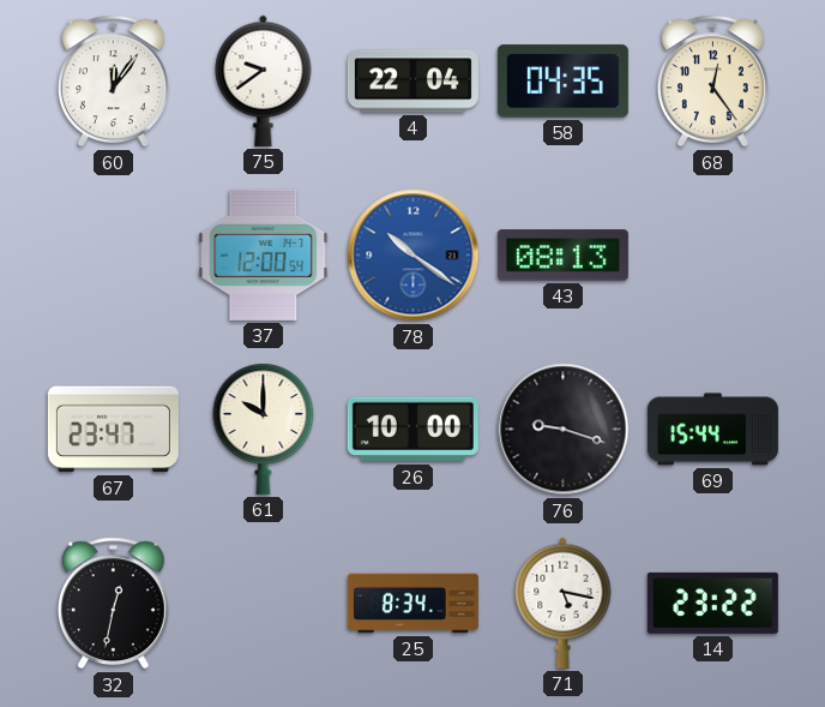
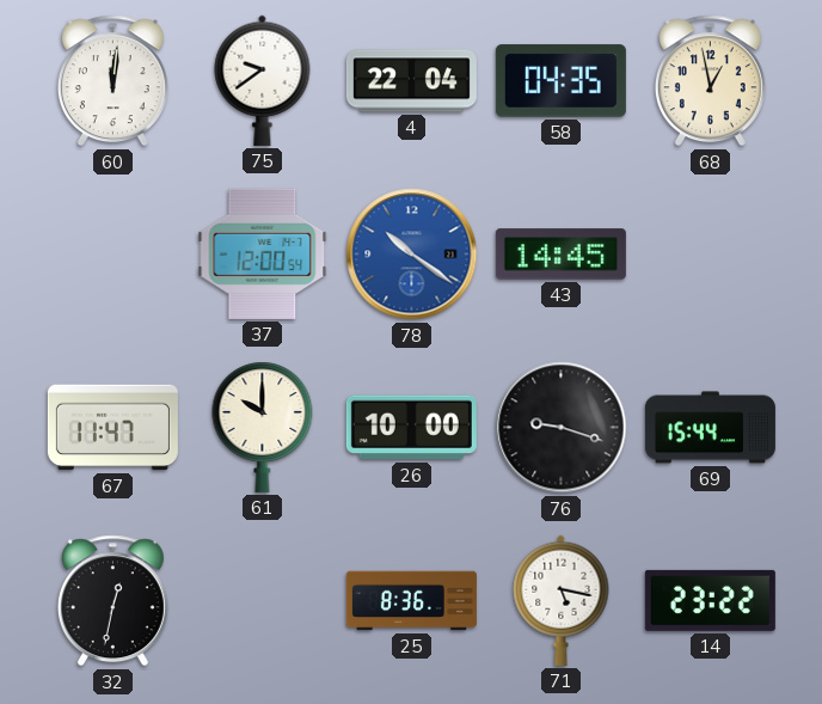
60: 12:06 -> 12:01
68: 12:24 -> 12:58
43: 08:13 -> 14:45
67: 23:47 -> 11:47
25: 8:34 -> 8:36
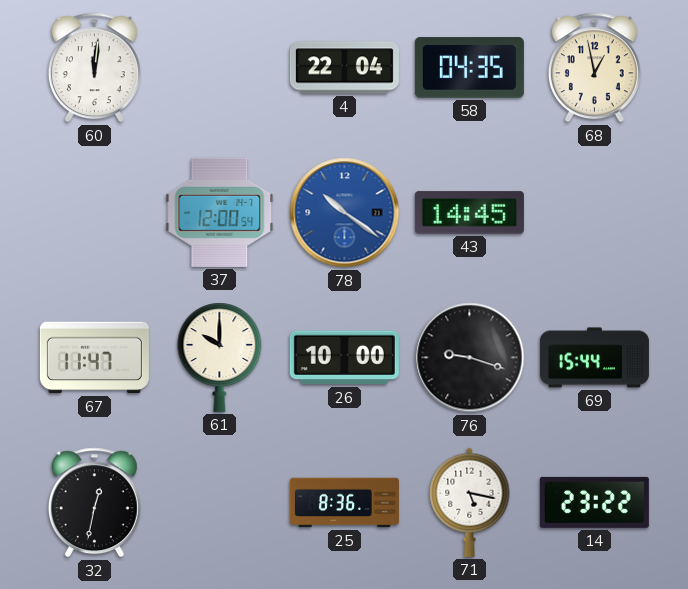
75: 9:39 -> none
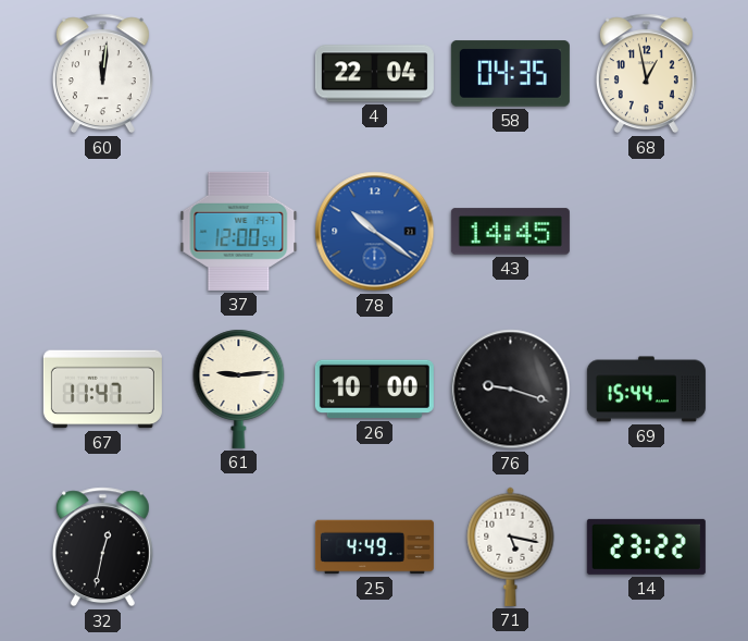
61: 10:00 -> 9:14
25: 8:36 -> 4:49
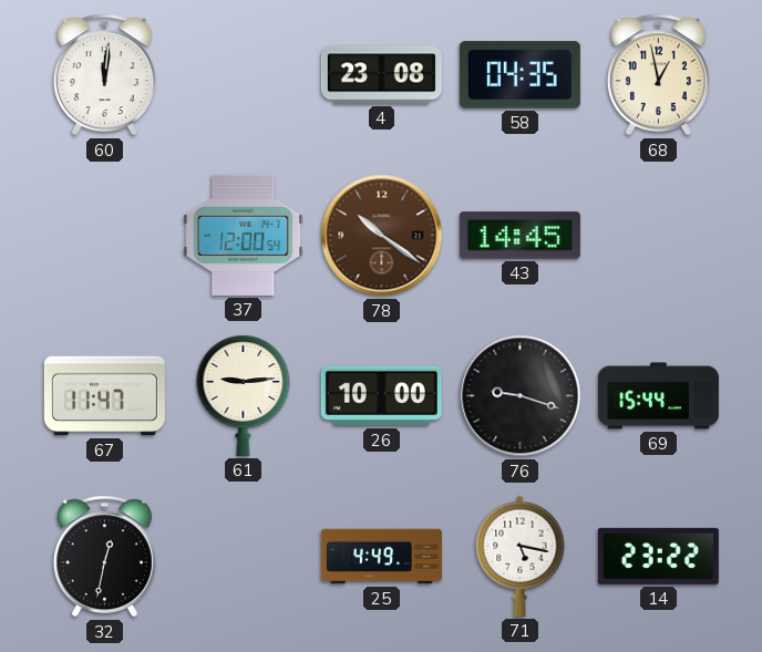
4: 22:04 -> 23:08
78 dial: blue -> brown
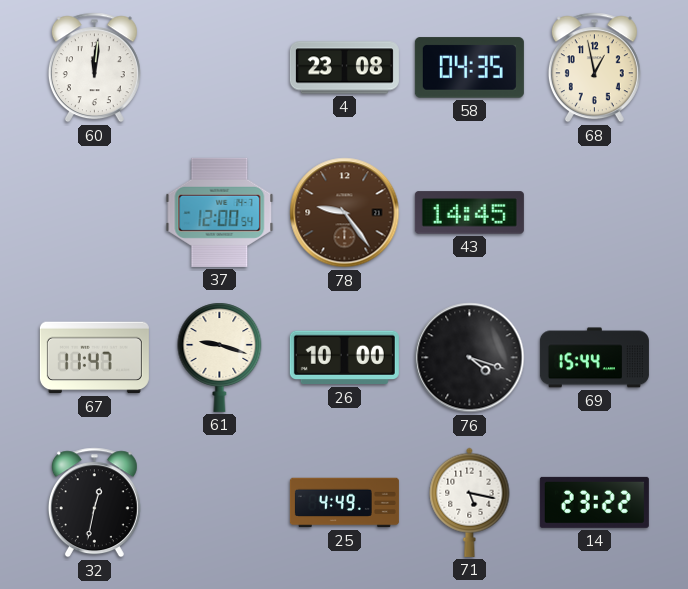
78: 10:21 -> 9:24
61: 9:14 -> 9:18
76: 9:18 -> 4:18
